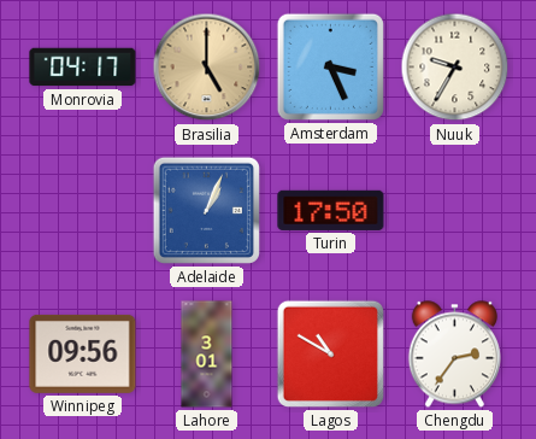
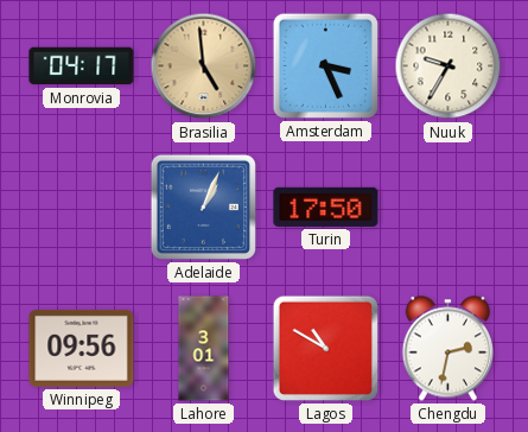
Brasilia: 5:00 -> 4:59
Chengdu: 2:36 -> 2:32
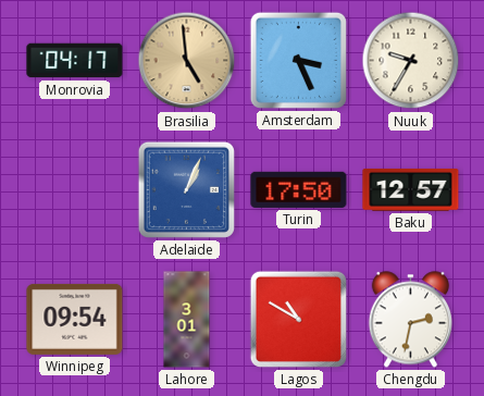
Baku: none -> 12:57
Winnipeg: 09:56 -> 09:54
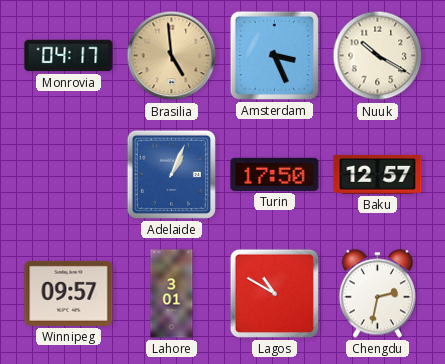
Nuuk: 9:35 -> 10:20
Winnipeg: 09:54 -> 09:57
